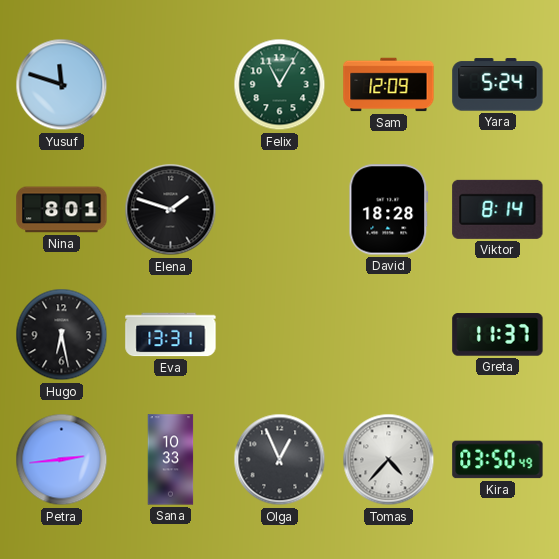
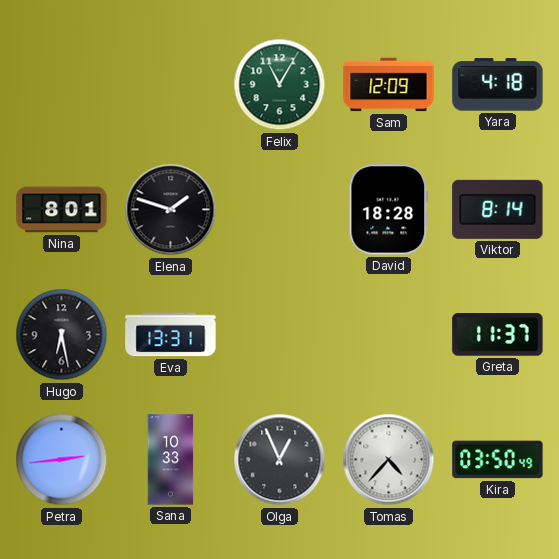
Yusuf: 11:48 -> none
Yara: 5:24 -> 4:18
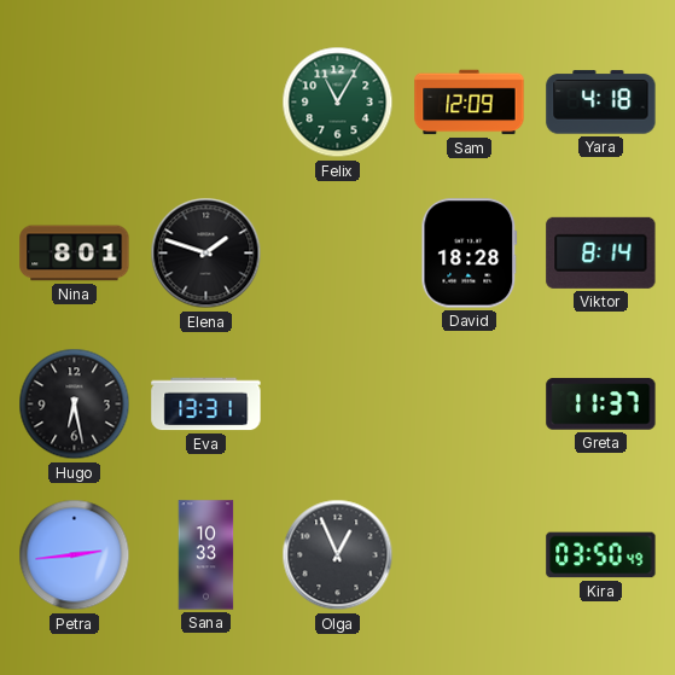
Tomas: 4:37 -> none
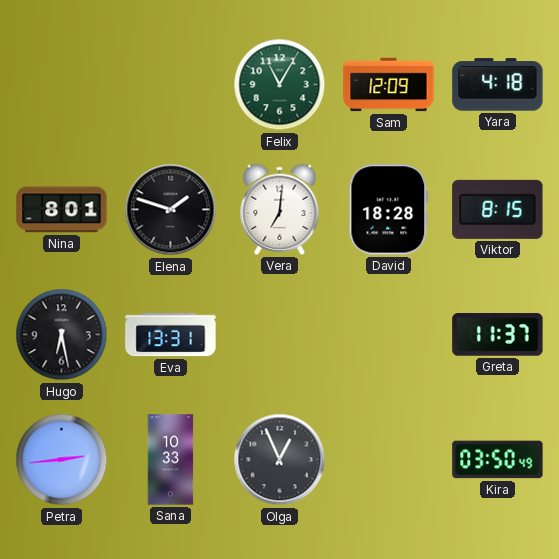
Vera: none -> 7:01
Viktor: 8:14 -> 8:15
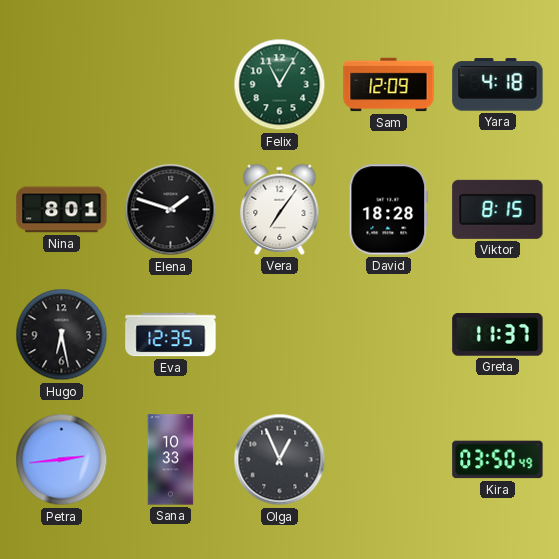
Vera: 7:01 -> 7:06
Eva: 13:31 -> 12:35
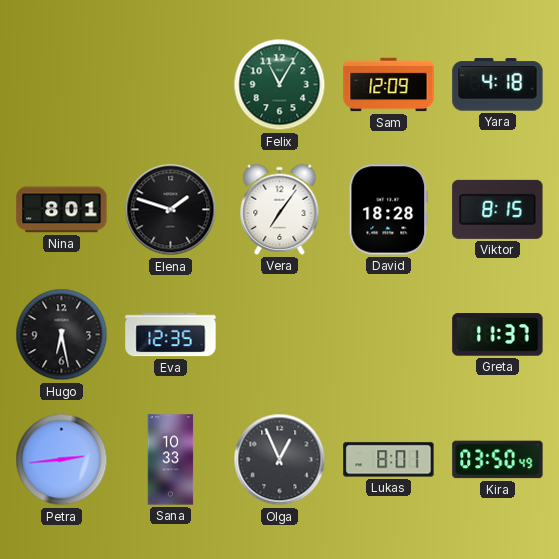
Lukas: none -> 8:01
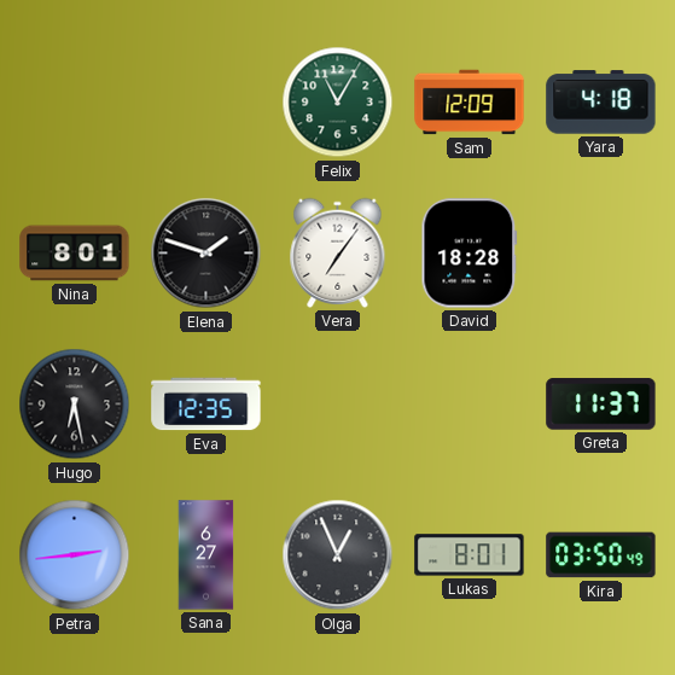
Viktor: 8:15 -> none
Sana: 10:33 -> 6:27
